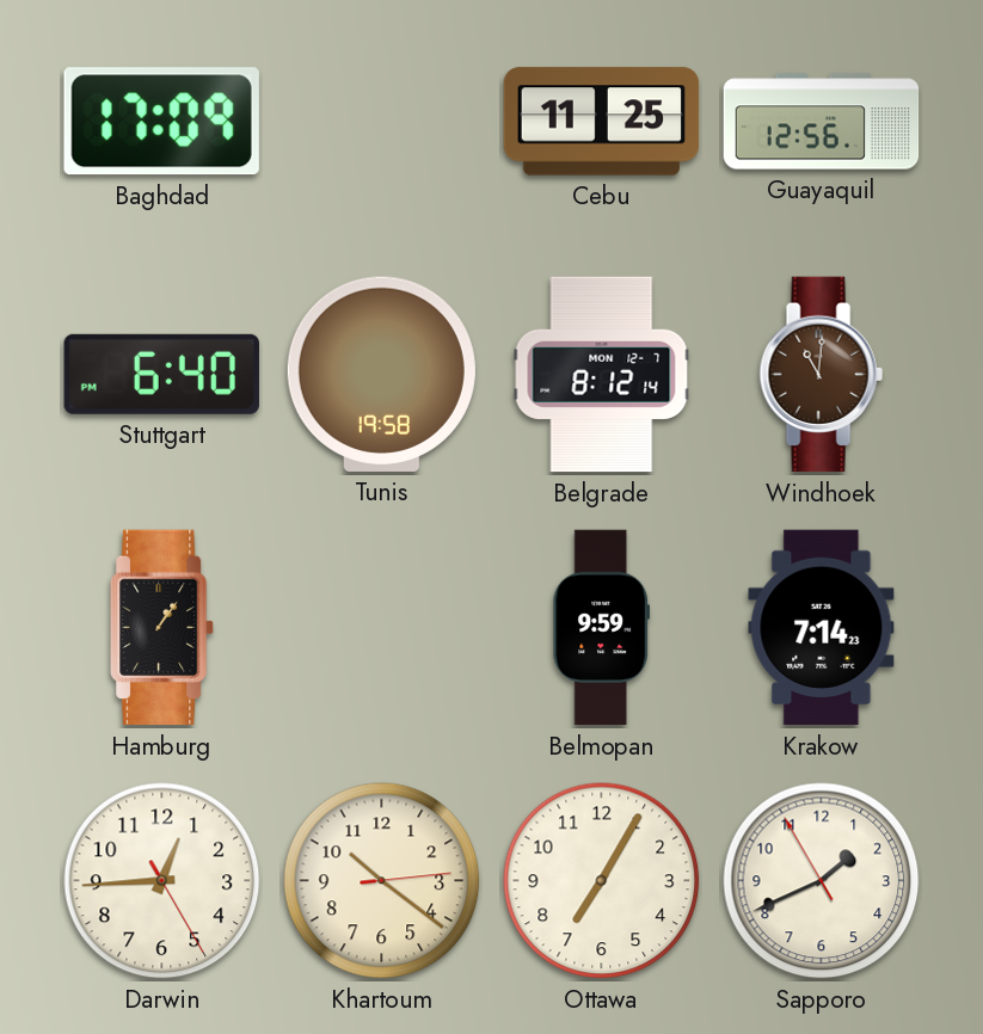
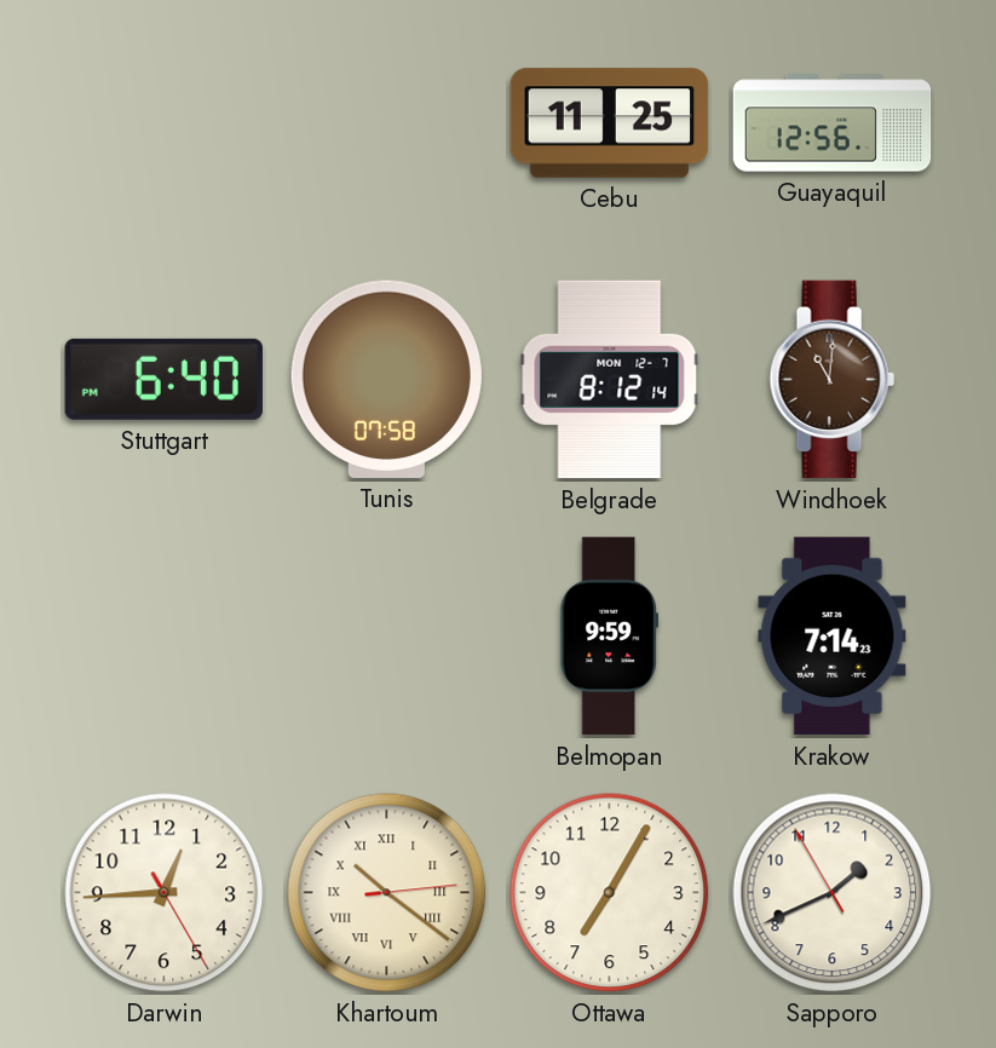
Baghdad: 17:09 -> none
Tunis: 19:58 -> 07:58
Hamburg: 1:06 -> none
Khartoum numerals: Arabic -> Roman
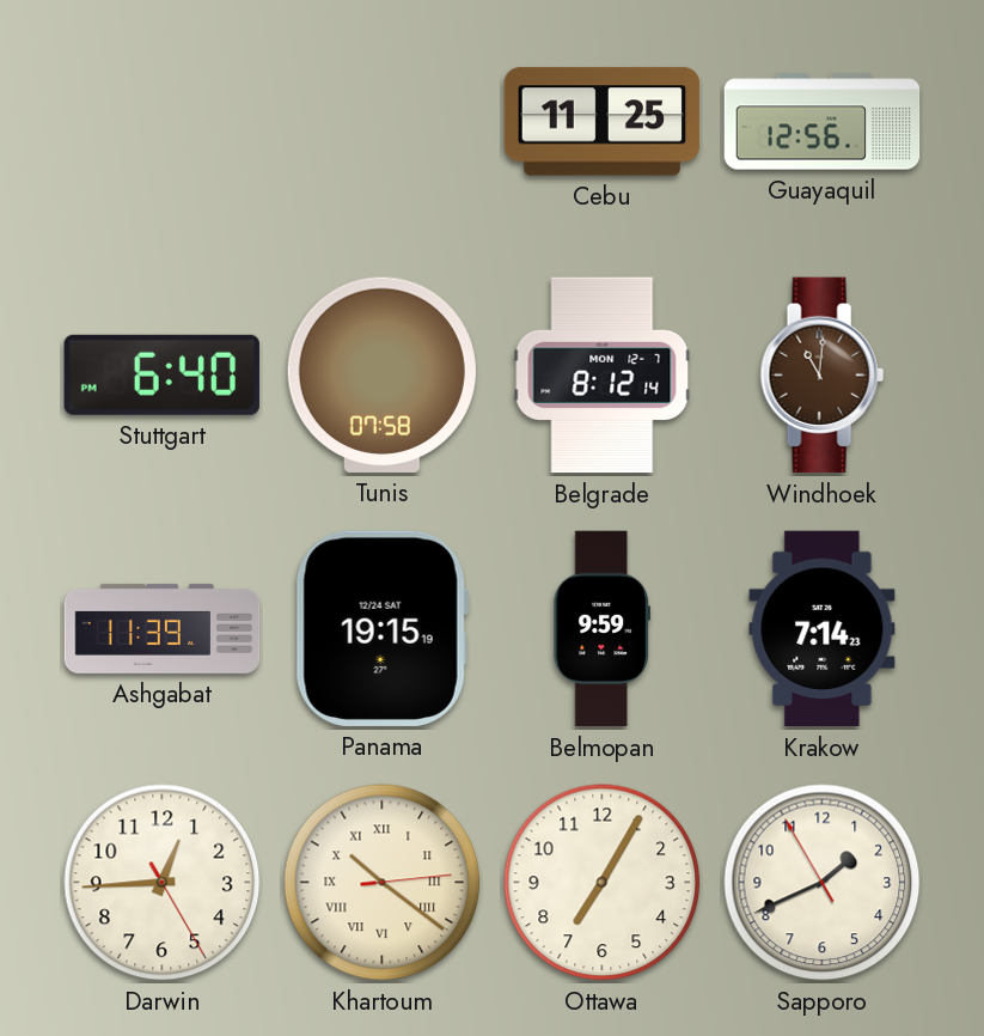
Ashgabat: none -> 11:39
Panama: none -> 19:15
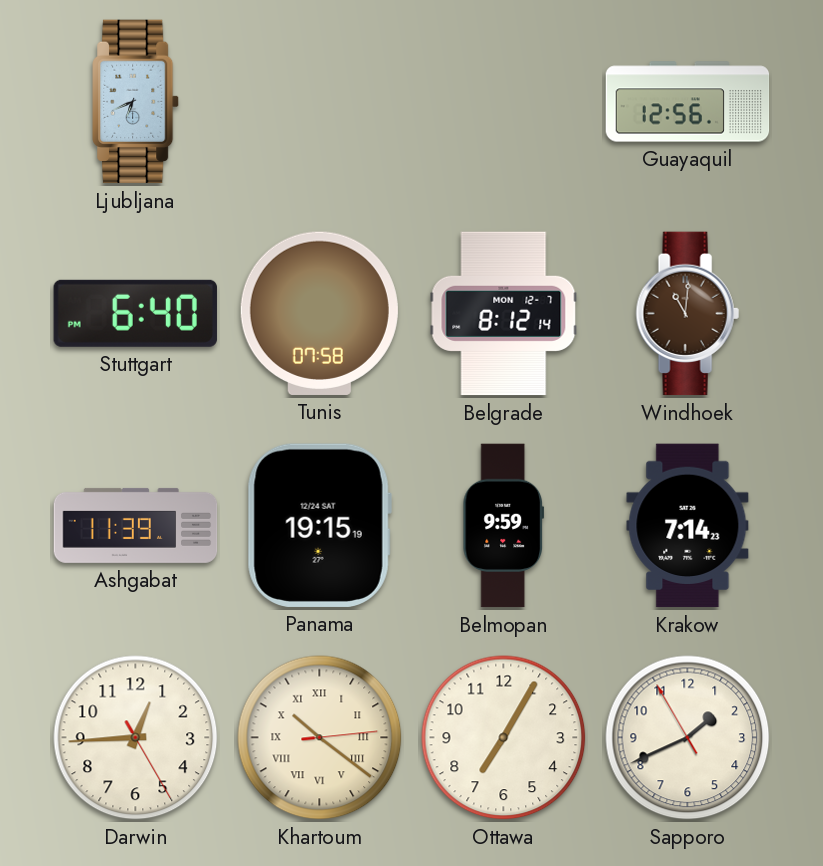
Ljubljana: none -> 6:41
Cebu: 11:25 -> none
